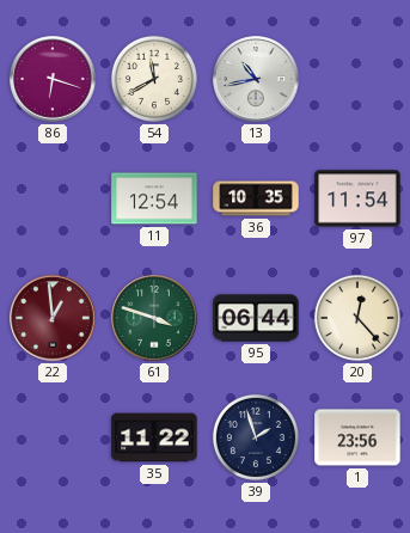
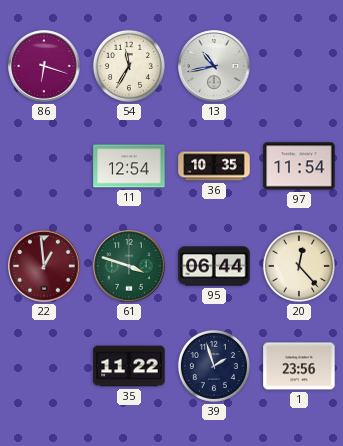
54: 11:40 -> 11:35
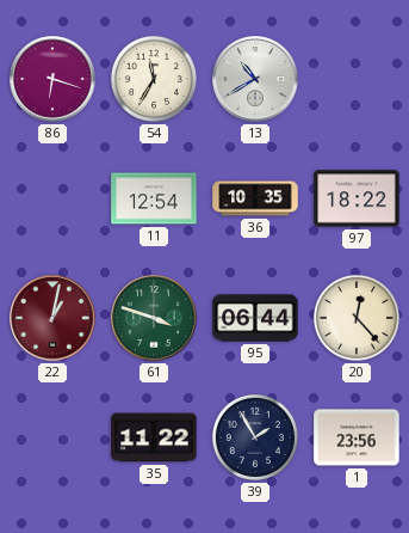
13: 10:43 -> 10:40
97: 11:54 -> 18:22
22: 12:59 -> 1:02
39: 1:57 -> 1:55
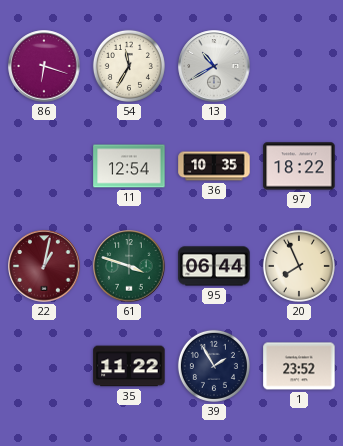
20: 12:23 -> 7:56
1: 23:56 -> 23:52
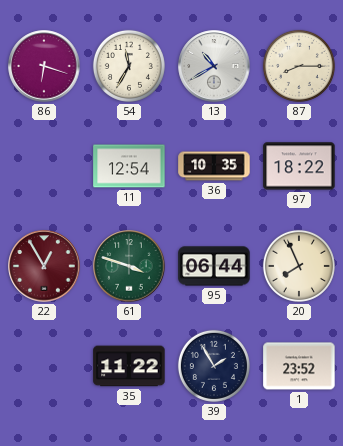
87: none -> 8:15
22: 1:02 -> 12:55
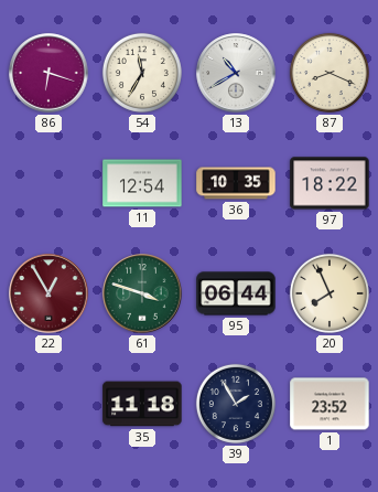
87: 8:15 -> 8:19
35: 11:22 -> 11:18
